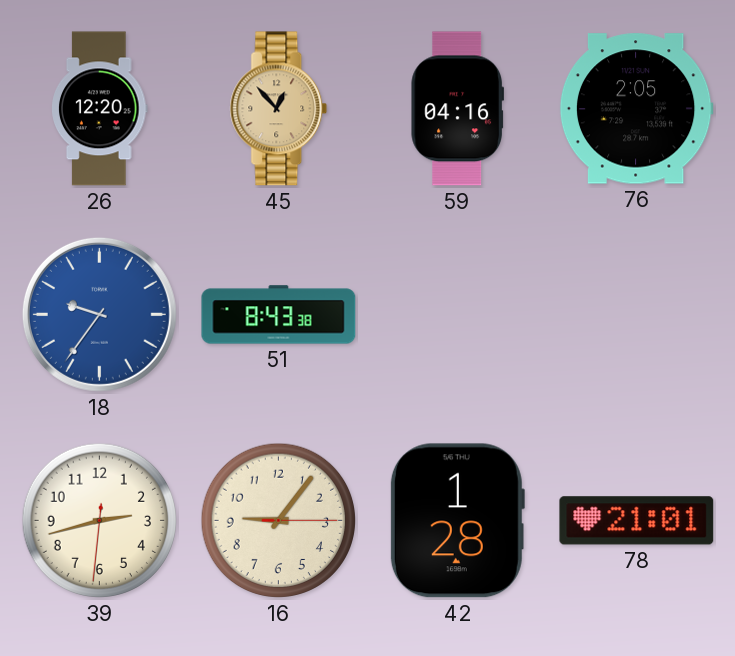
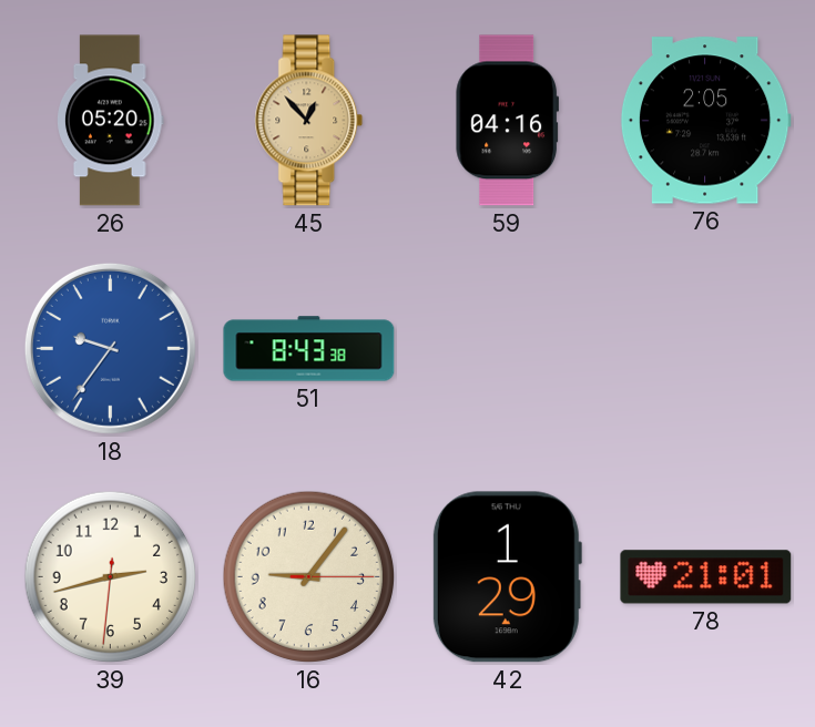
26: 12:20 -> 05:20
42: 1:28 -> 1:29
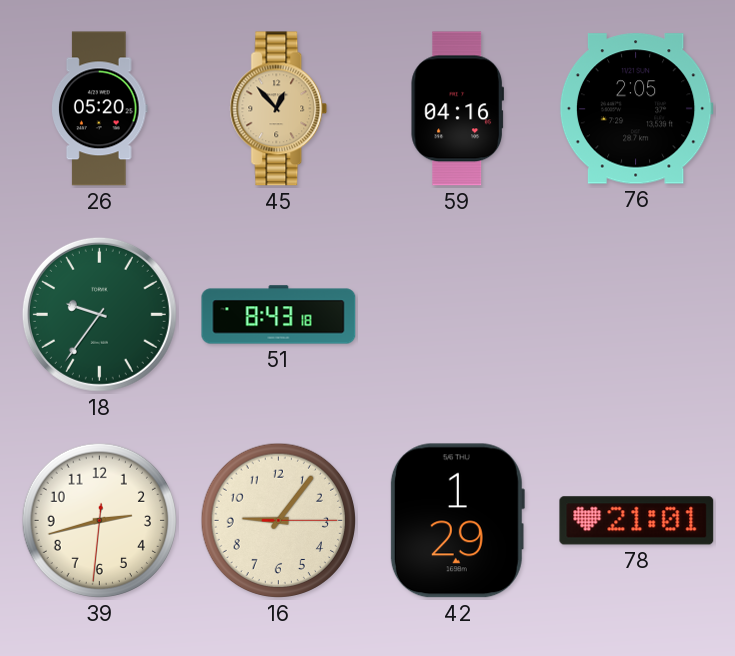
18 dial: blue -> green
51: 8:43:38 -> 8:43:18
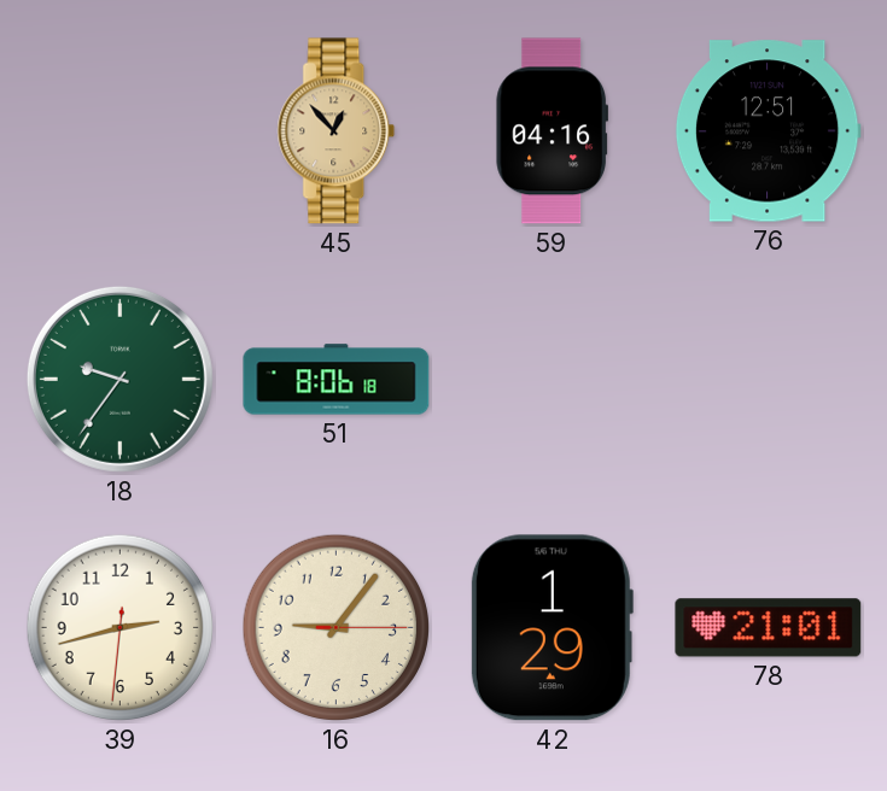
26: 05:20 -> none
76: 2:05 -> 12:51
51: 8:43 -> 8:06
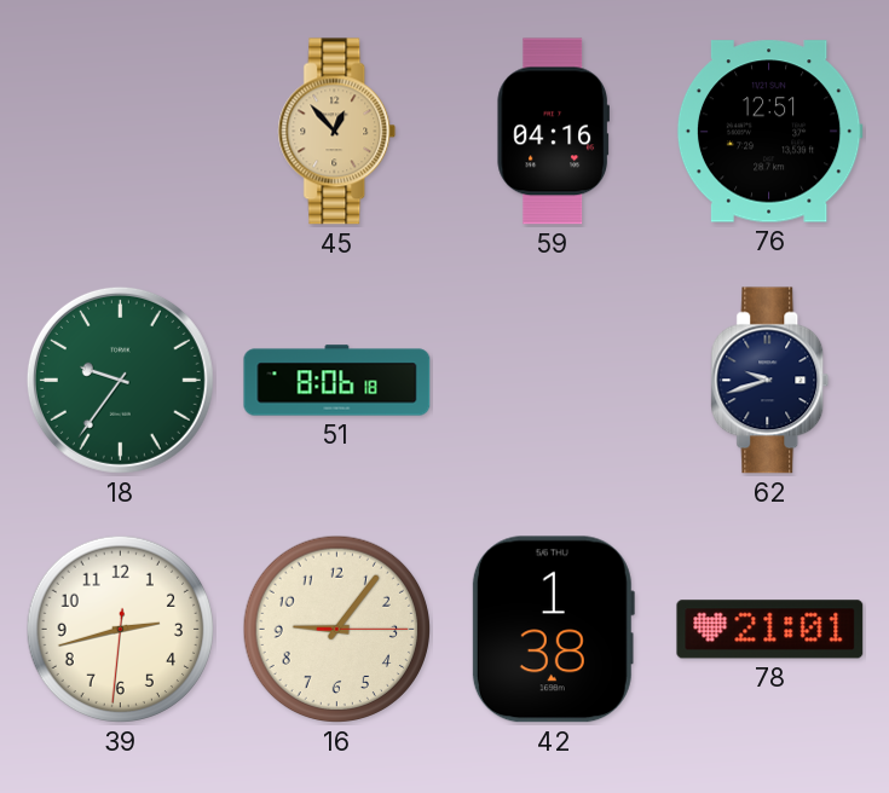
62: none -> 9:42
42: 1:29 -> 1:38
